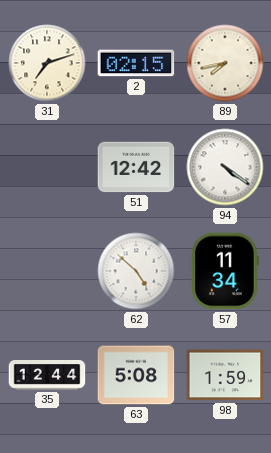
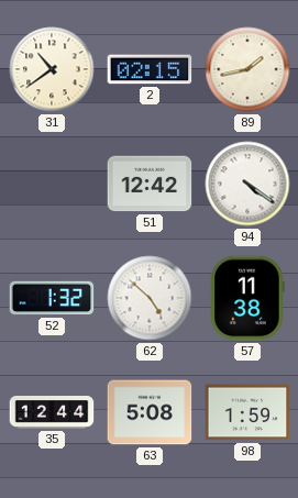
31: 7:12 -> 10:39
89: 7:43 -> 1:43
52: none -> 1:32
57: 11:34 -> 11:38
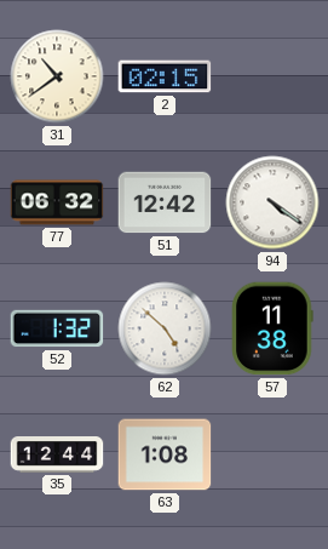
89: 1:43 -> none
77: none -> 06:32
63: 5:08 -> 1:08
98: 1:59 -> none
